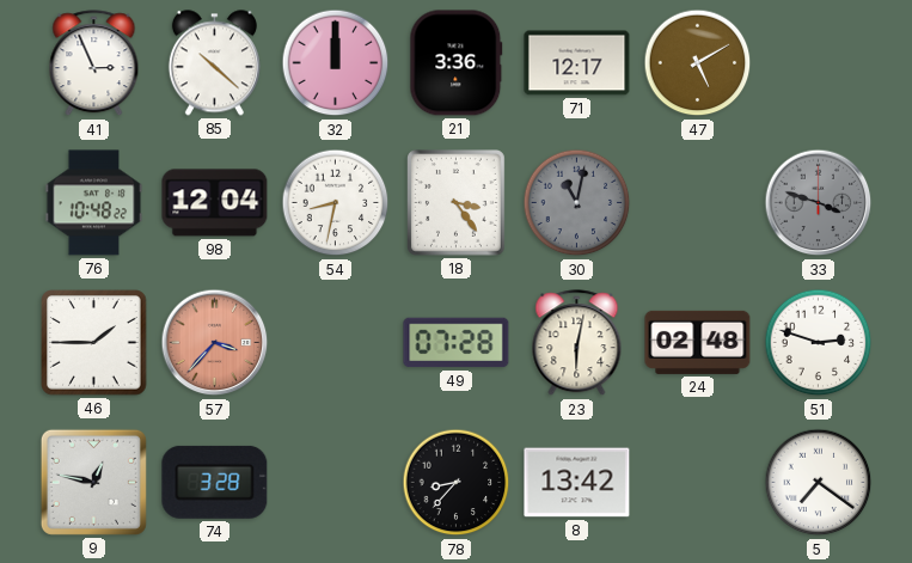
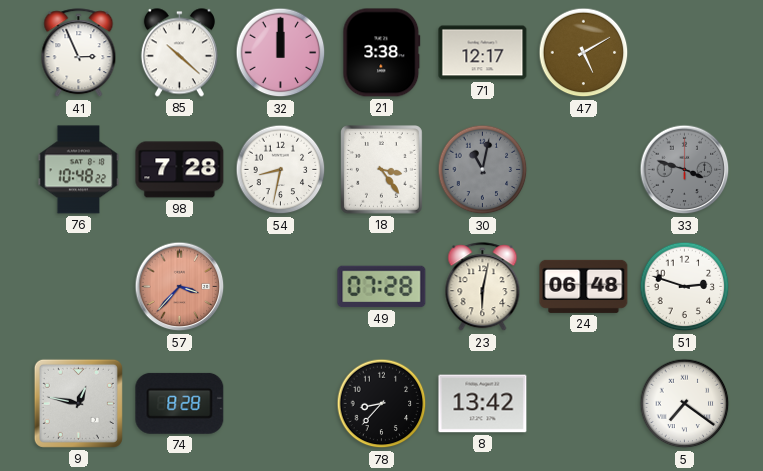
21: 3:36 -> 3:38
98: 12:04 -> 7:28
46: 1:45 -> none
24: 02:48 -> 06:48
74: 3:28 -> 8:28
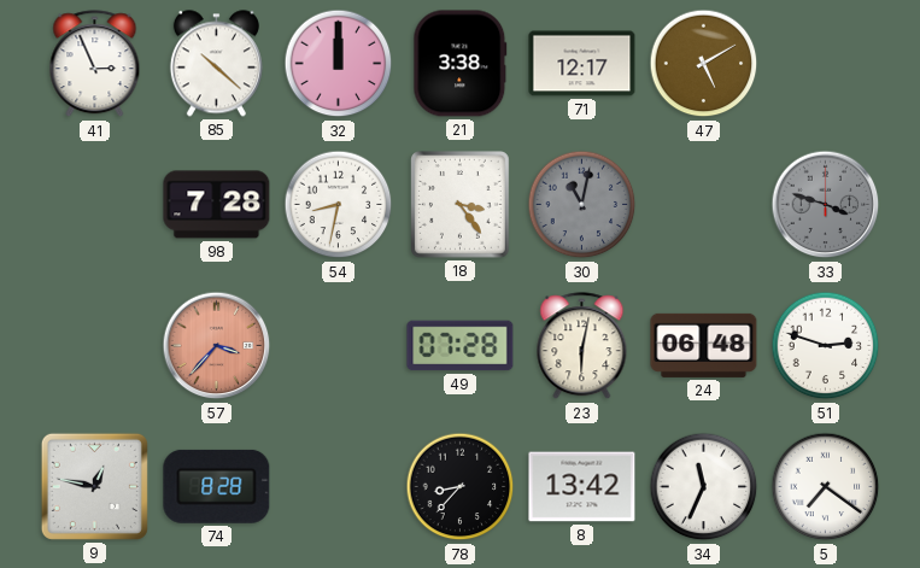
76: 10:48 -> none
34: none -> 11:34
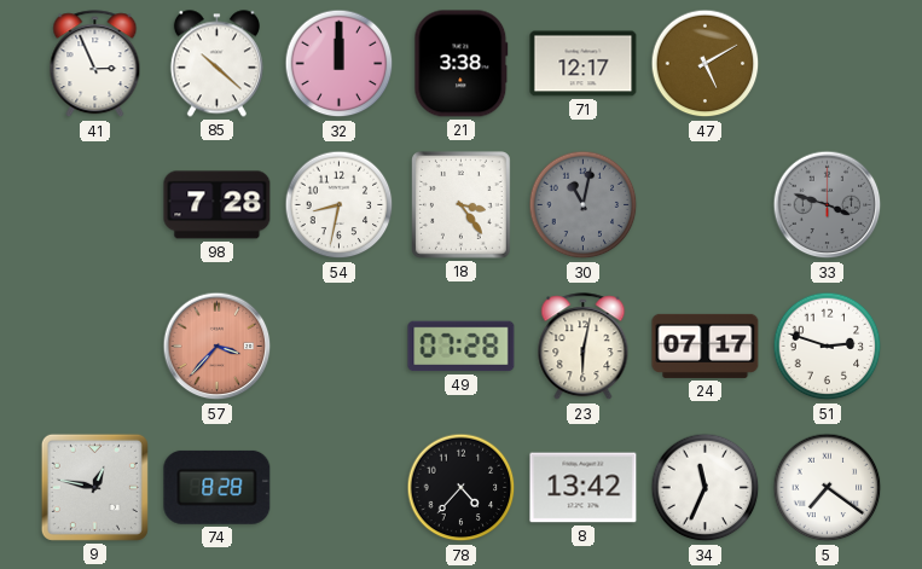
24: 06:48 -> 07:17
78: 8:37 -> 4:37
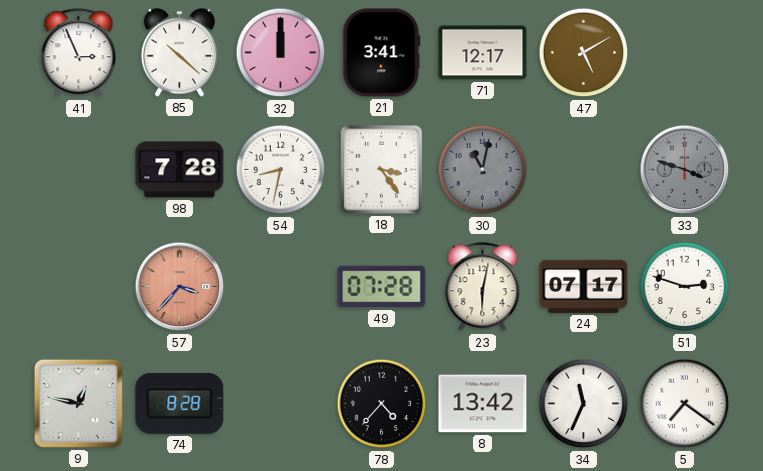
21: 3:38 -> 3:41
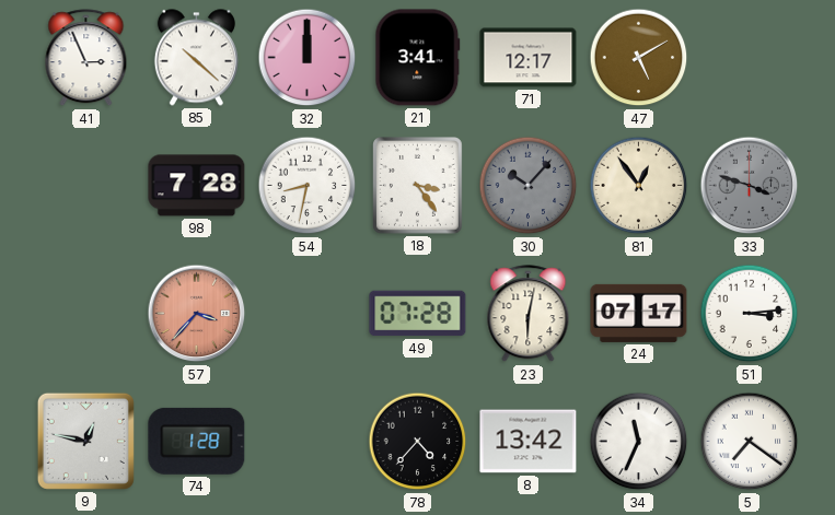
30: 11:02 -> 10:07
81: none -> 12:54
51: 2:48 -> 3:14
74: 8:28 -> 1:28
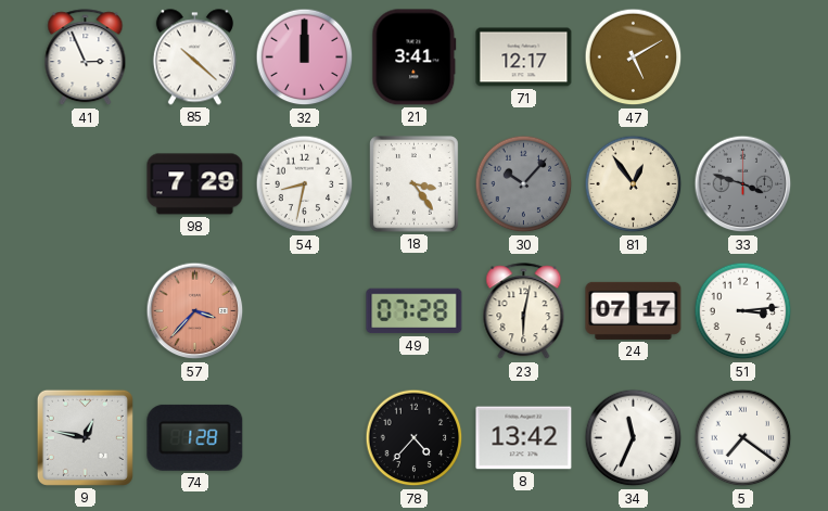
98: 7:28 -> 7:29
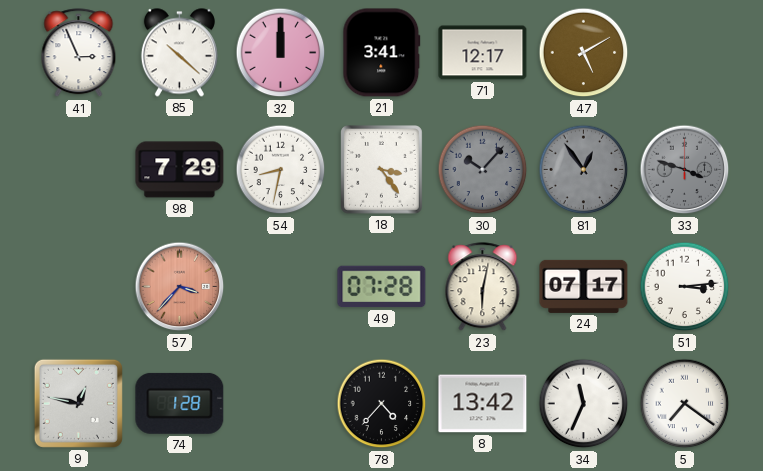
81 dial: cream -> grey
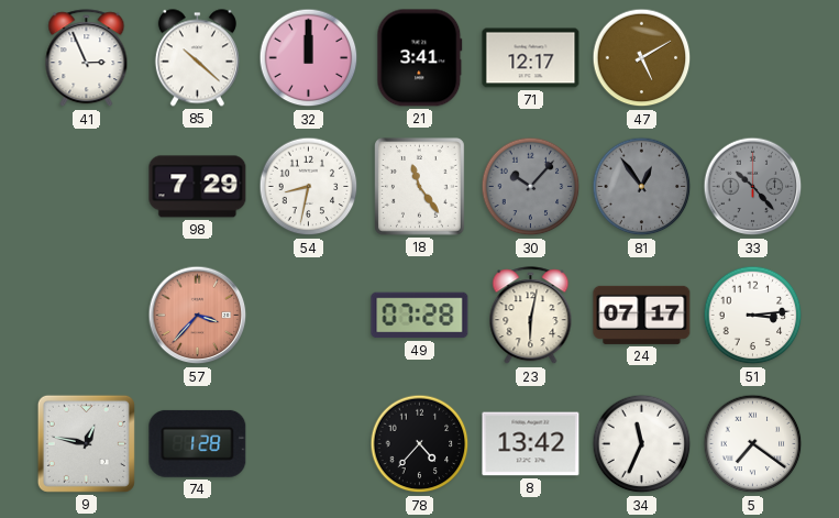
18: 3:24 -> 11:24
33: 3:48 -> 10:23
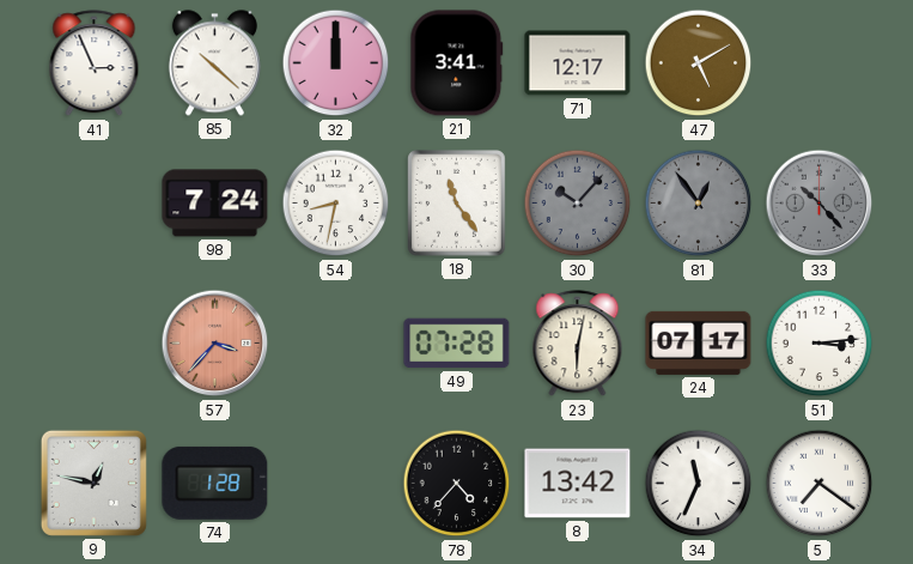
98: 7:29 -> 7:24
